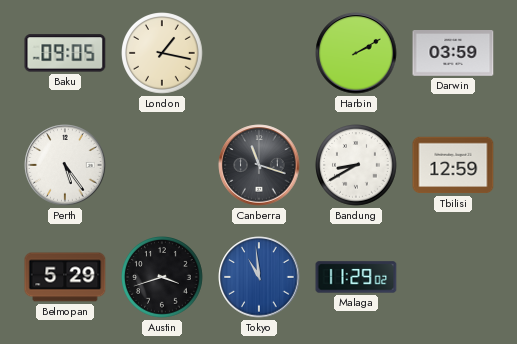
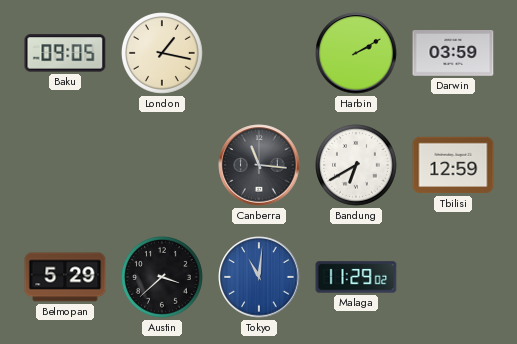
Perth: 5:24 -> none
Canberra: 11:18 -> 11:16
Bandung: 8:40 -> 6:40
Austin: 3:42 -> 3:38
Tokyo: 10:59 -> 11:01
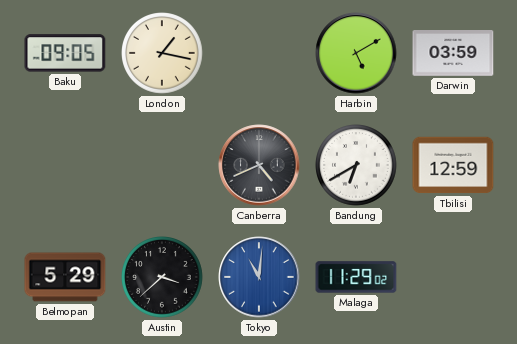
Harbin: 2:10 -> 5:10
Canberra: 11:16 -> 4:41
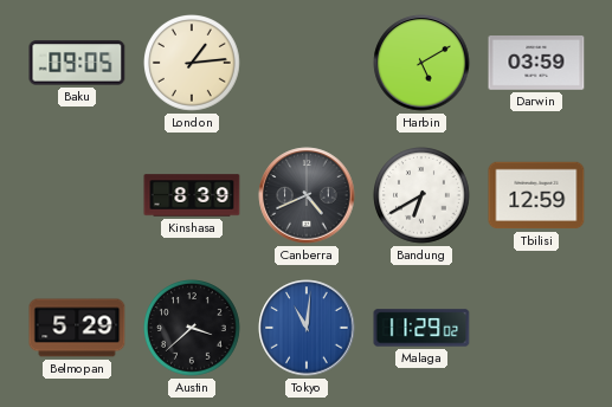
London: 1:17 -> 1:14
Kinshasa: none -> 8:39
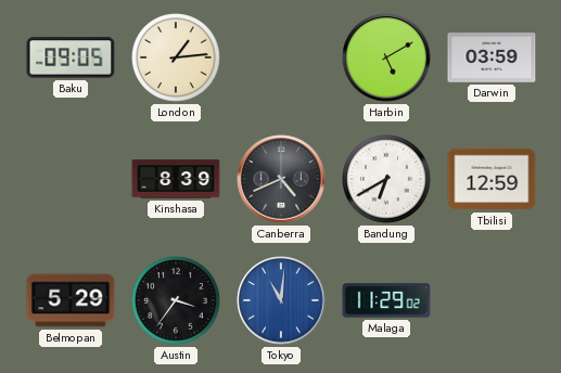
Austin: 3:38 -> 3:36
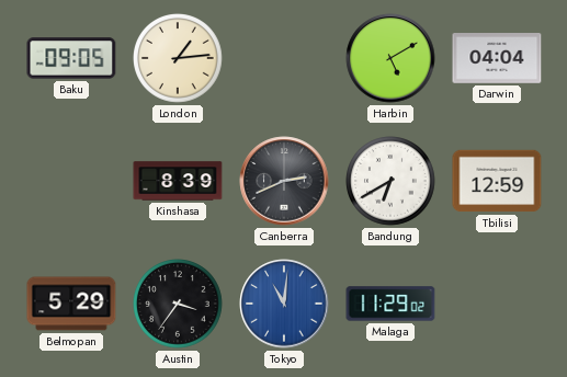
Darwin: 03:59 -> 04:04
Canberra: 4:41 -> 2:41
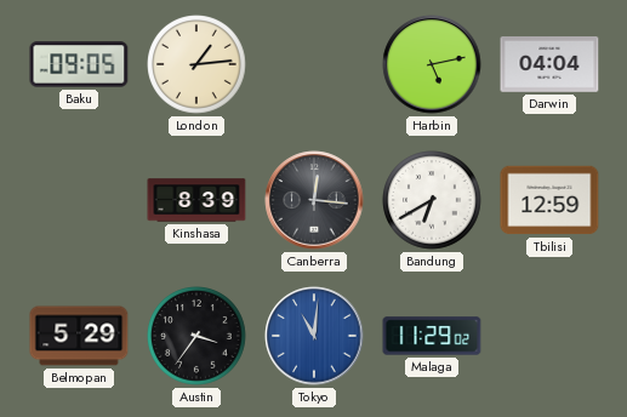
Harbin: 5:10 -> 5:13
Canberra: 2:41 -> 12:16
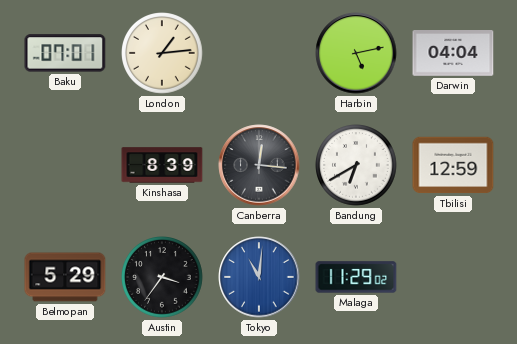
Baku: 09:05 -> 07:01
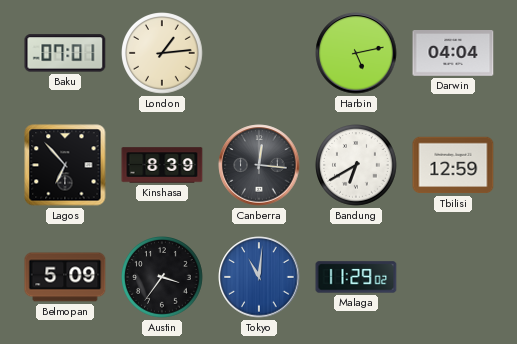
Lagos: none -> 6:53
Belmopan: 5:29 -> 5:09
